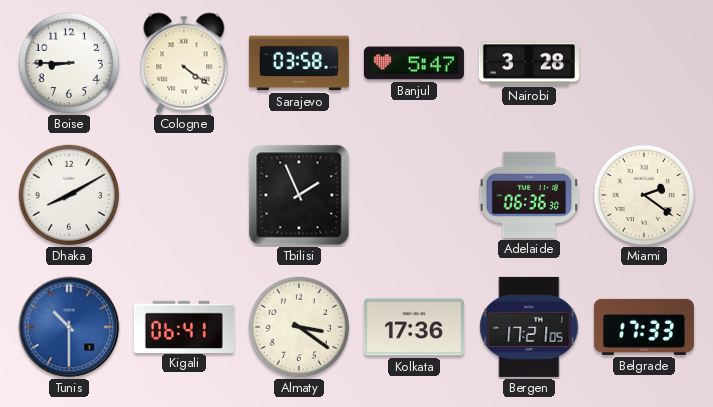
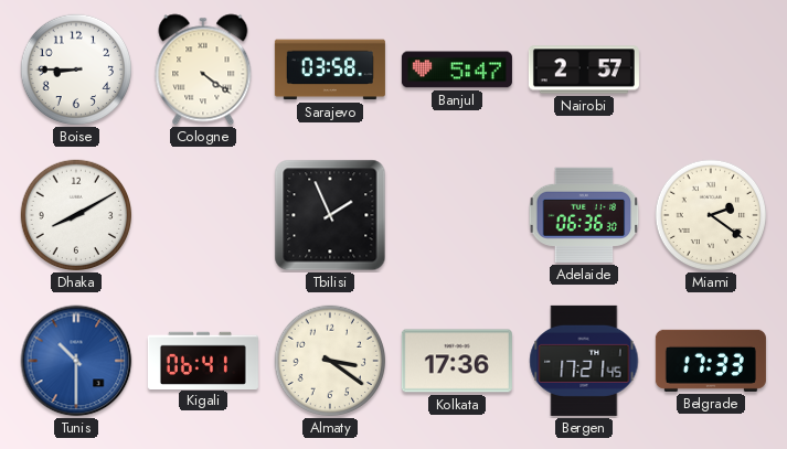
Nairobi: 3:28 -> 2:57
Bergen: 17:21:05 -> 17:21:45
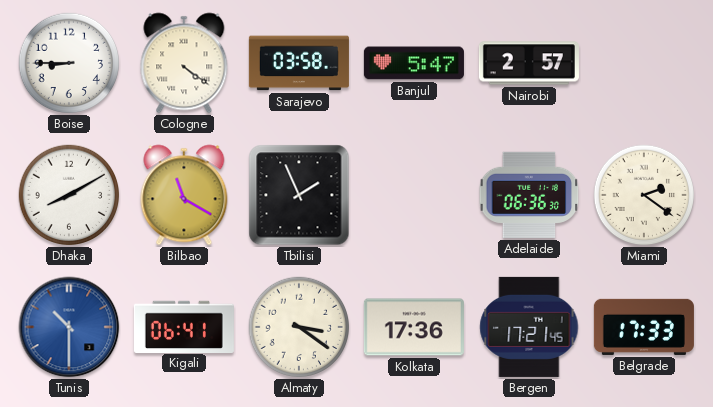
Bilbao: none -> 11:20
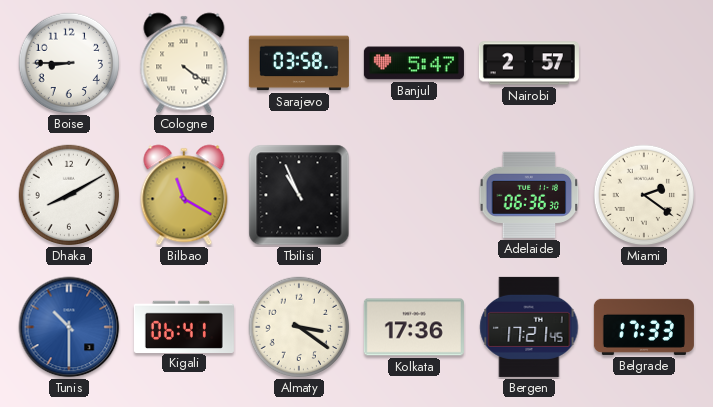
Tbilisi: 1:56 -> 10:56
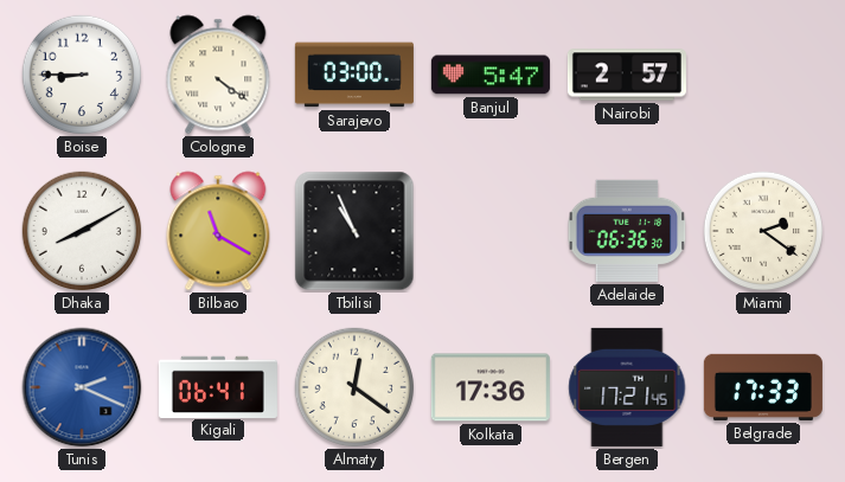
Sarajevo: 03:58 -> 03:00
Tunis: 10:30 -> 2:19
Almaty: 3:21 -> 12:21
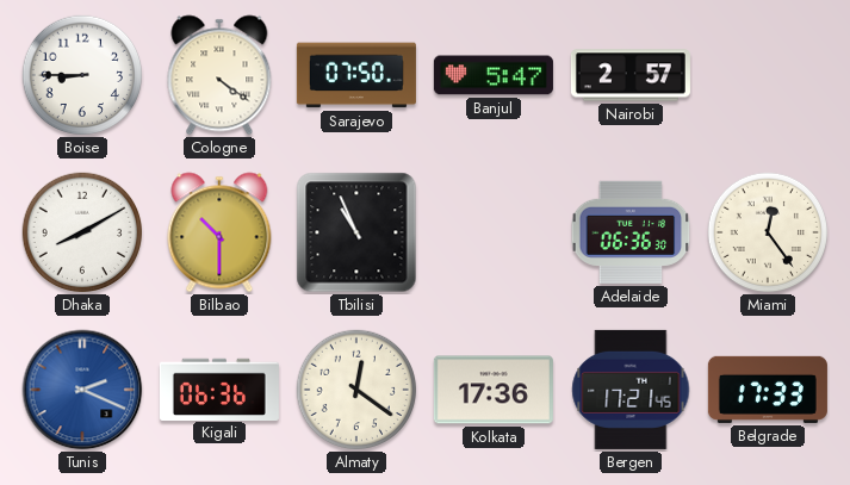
Sarajevo: 03:00 -> 07:50
Bilbao: 11:20 -> 10:30
Miami: 2:21 -> 12:24
Kigali: 06:41 -> 06:36
